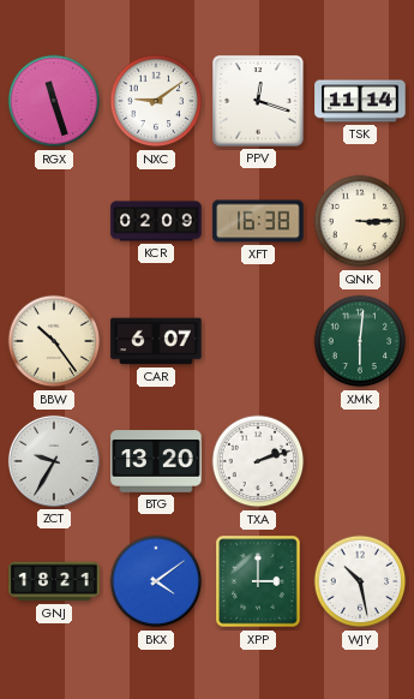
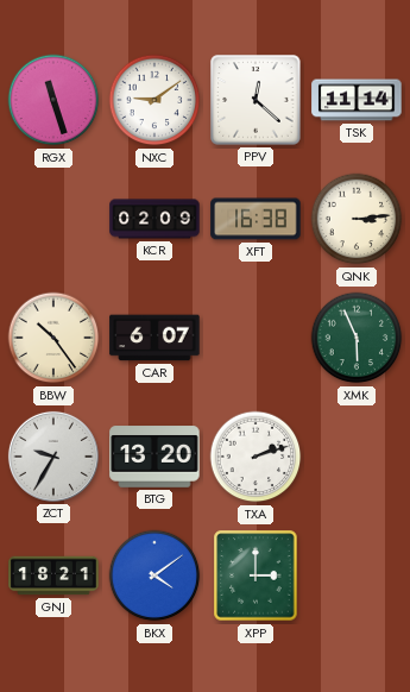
PPV: 12:18 -> 12:22
QNK: 3:15 -> 3:14
XMK: 6:01 -> 5:56
WJY: 10:28 -> none
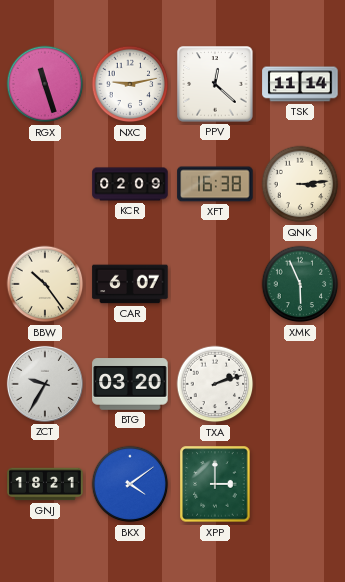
NXC: 9:09 -> 9:13
BTG: 13:20 -> 03:20
